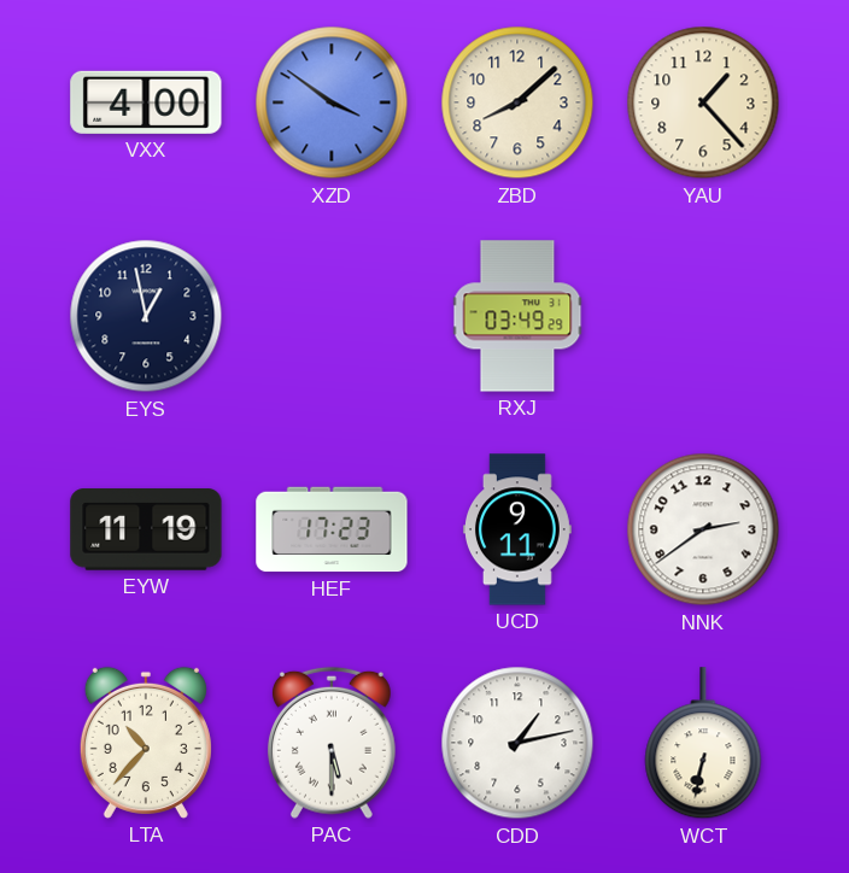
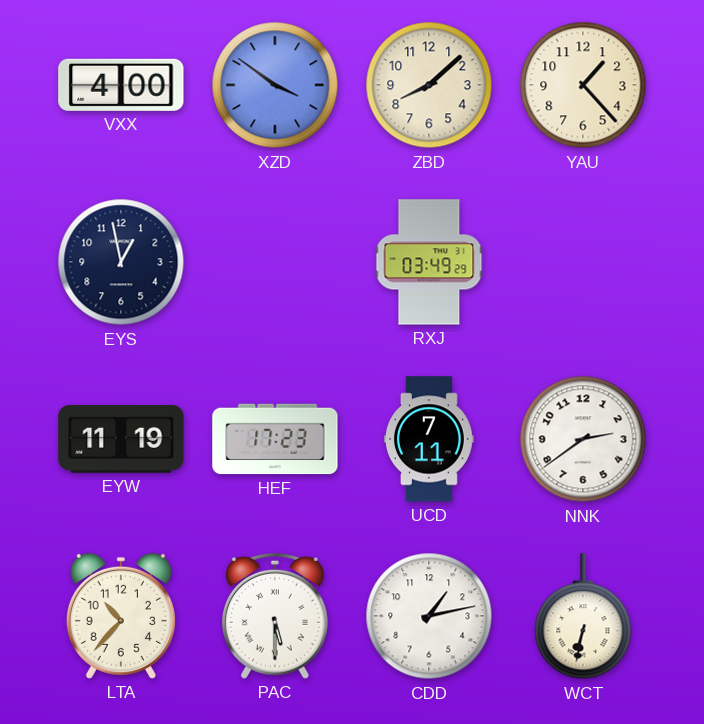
UCD: 9:11 -> 7:11
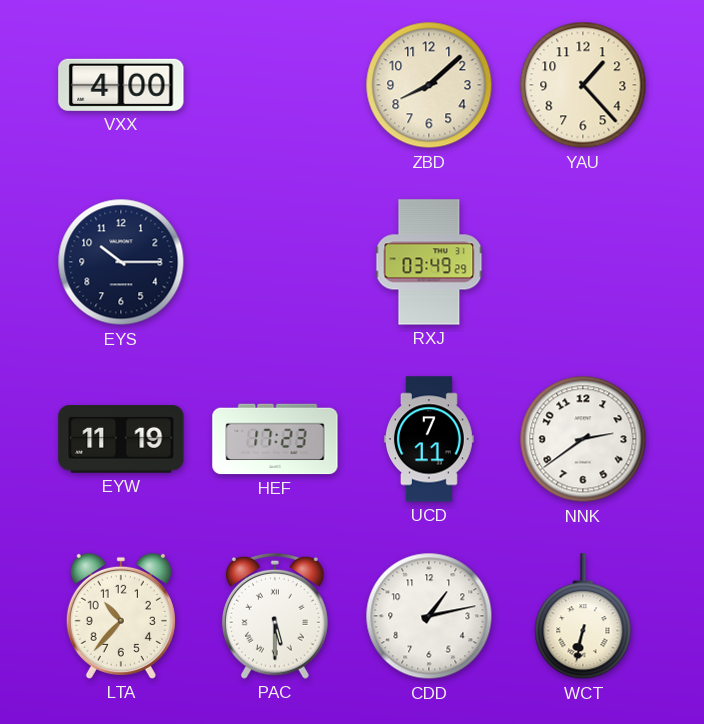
XZD: 3:51 -> none
EYS: 12:58 -> 10:15
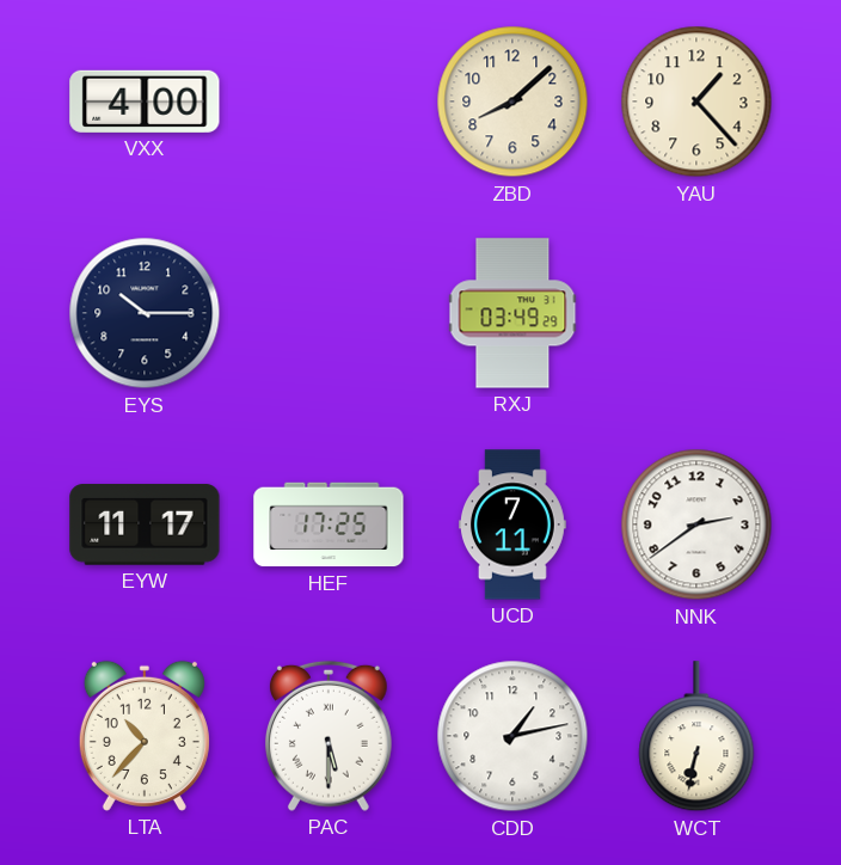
EYW: 11:19 -> 11:17
HEF: 17:23 -> 17:25
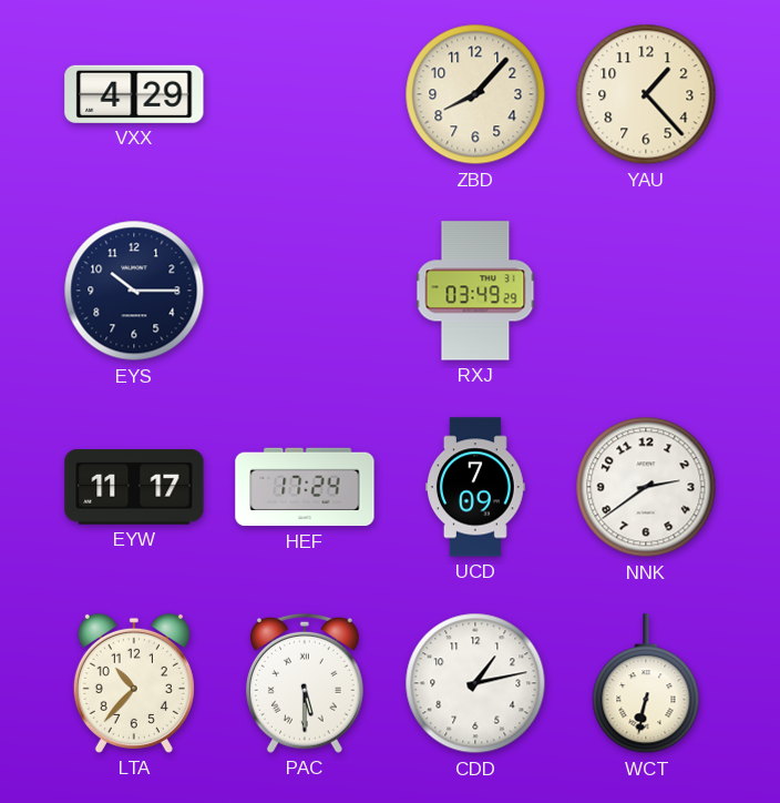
VXX: 4:00 -> 4:29
ZBD: 8:08 -> 8:07
HEF: 17:25 -> 17:24
UCD: 7:11 -> 7:09
